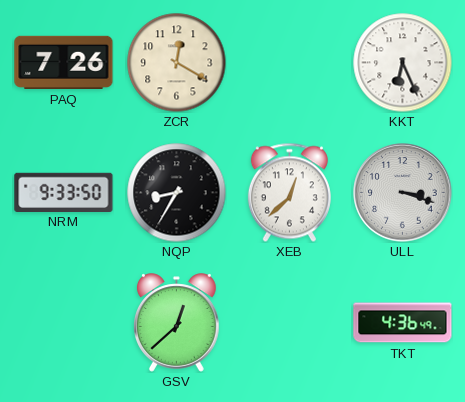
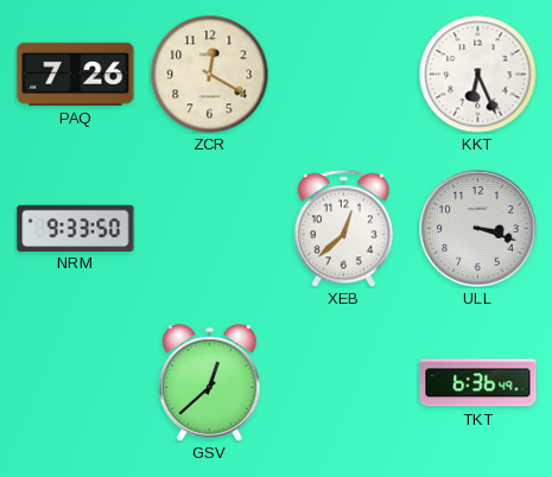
NQP: 8:35 -> none
TKT: 4:36 -> 6:36
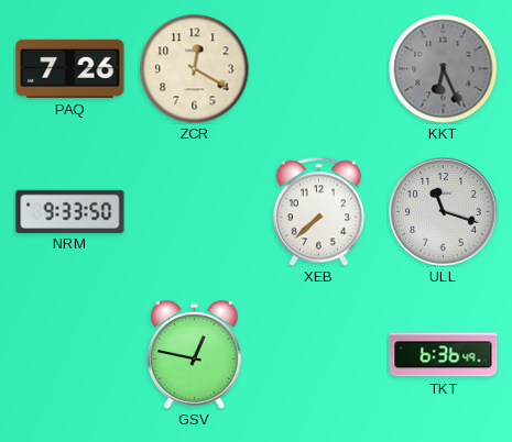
KKT dial: white -> grey
XEB: 12:38 -> 7:38
ULL: 3:18 -> 11:18
GSV: 12:38 -> 12:47
